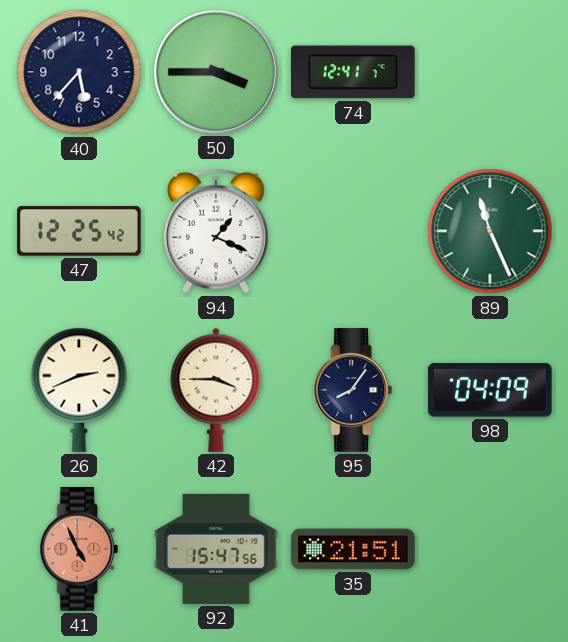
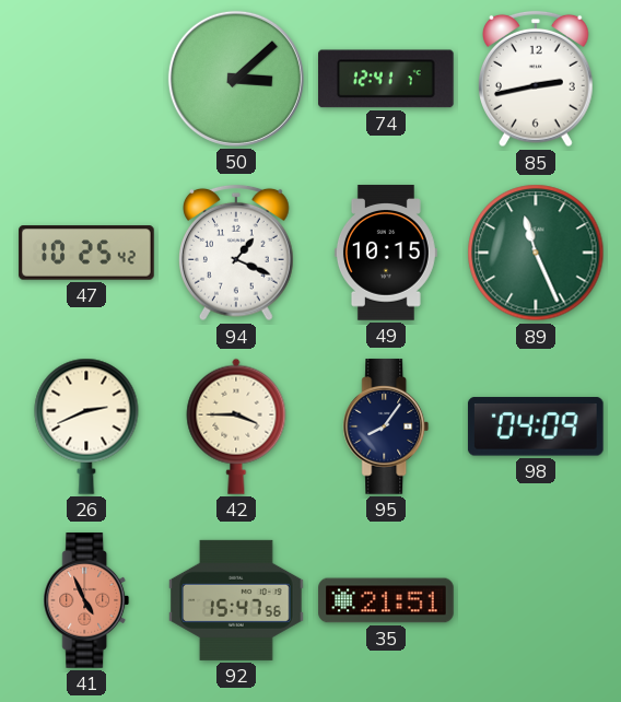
40: 5:37 -> none
50: 3:45 -> 3:08
85: none -> 2:43
47: 12:25 -> 10:25
49: none -> 10:15
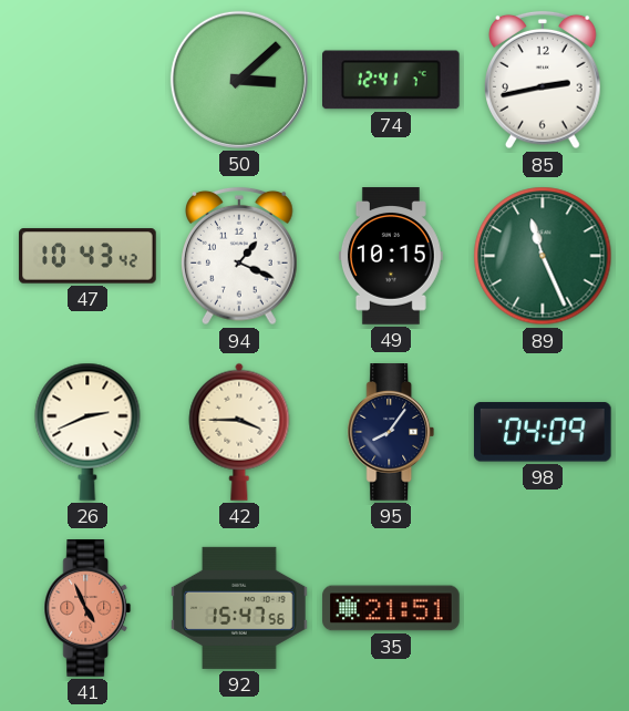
47: 10:25 -> 10:43
